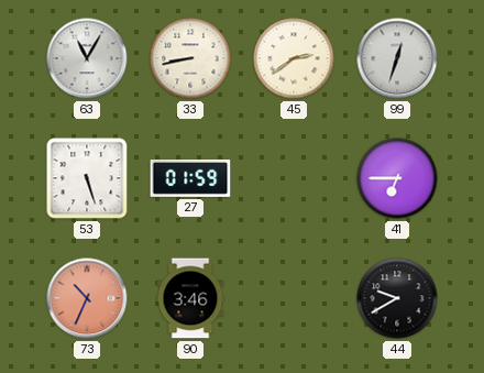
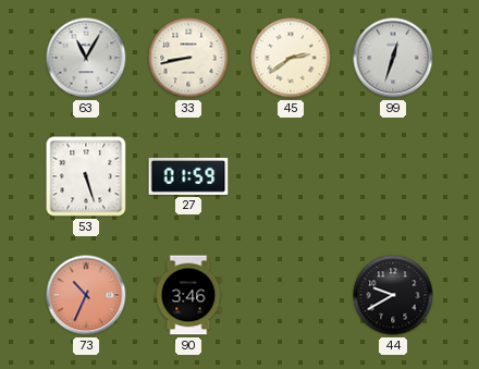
41: 6:45 -> none
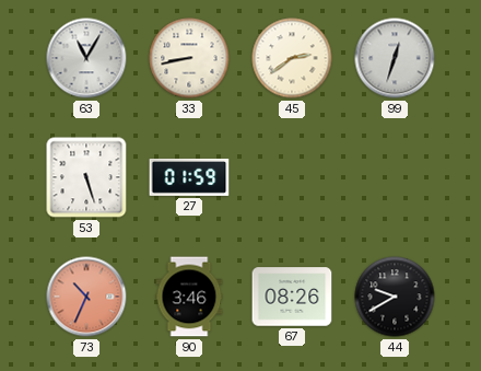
67: none -> 08:26
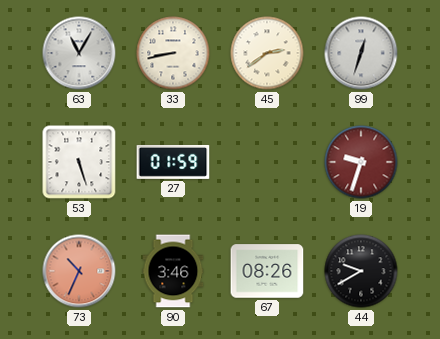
19: none -> 9:33
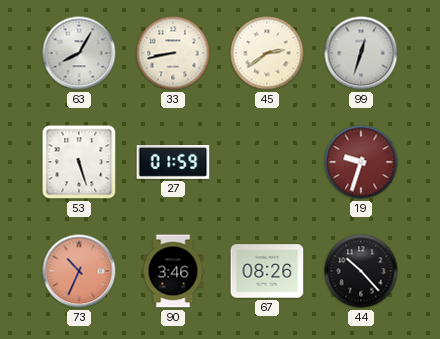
63: 11:05 -> 8:05
44: 9:40 -> 10:23
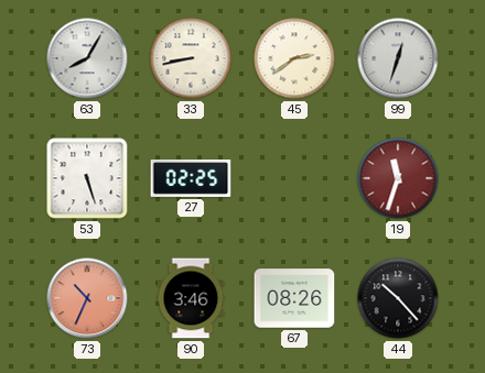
27: 01:59 -> 02:25
19: 9:33 -> 11:33
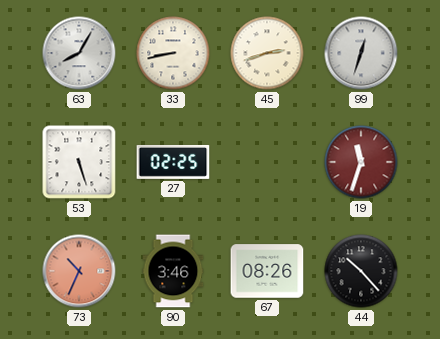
45: 2:39 -> 2:42
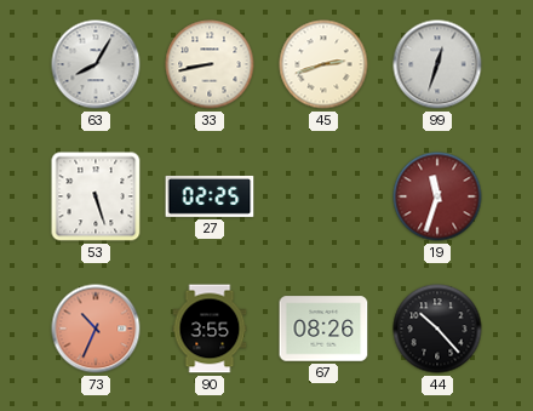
90: 3:46 -> 3:55
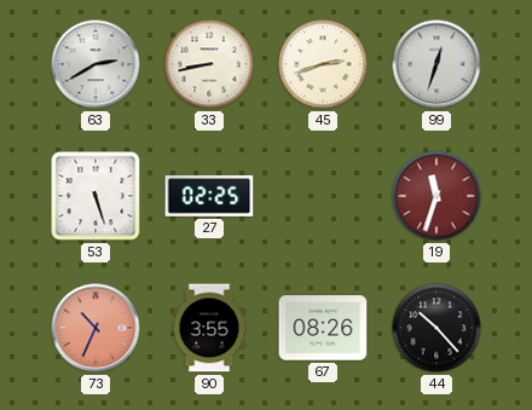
63: 8:05 -> 2:40
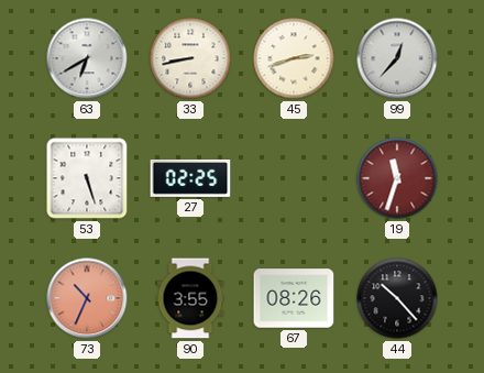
63: 2:40 -> 6:40
99: 12:33 -> 12:37
